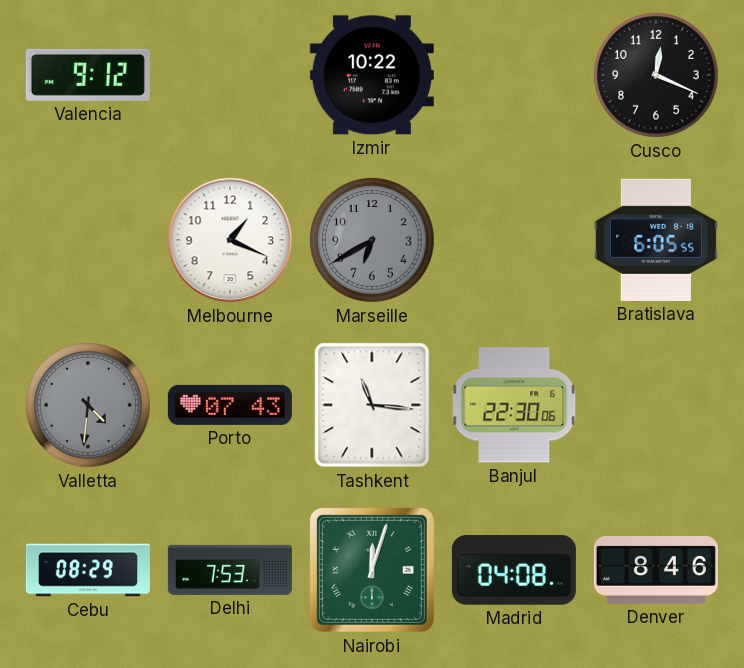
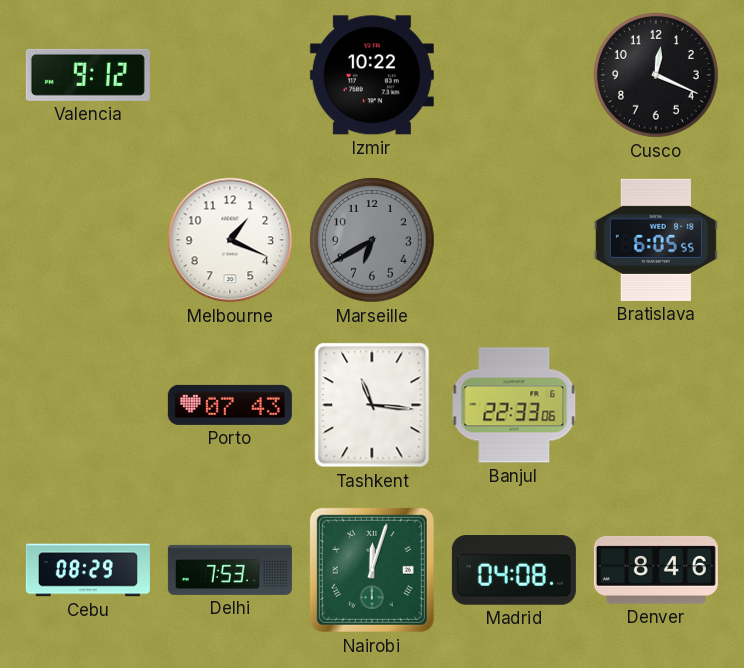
Valletta: 4:31 -> none
Banjul: 22:30 -> 22:33
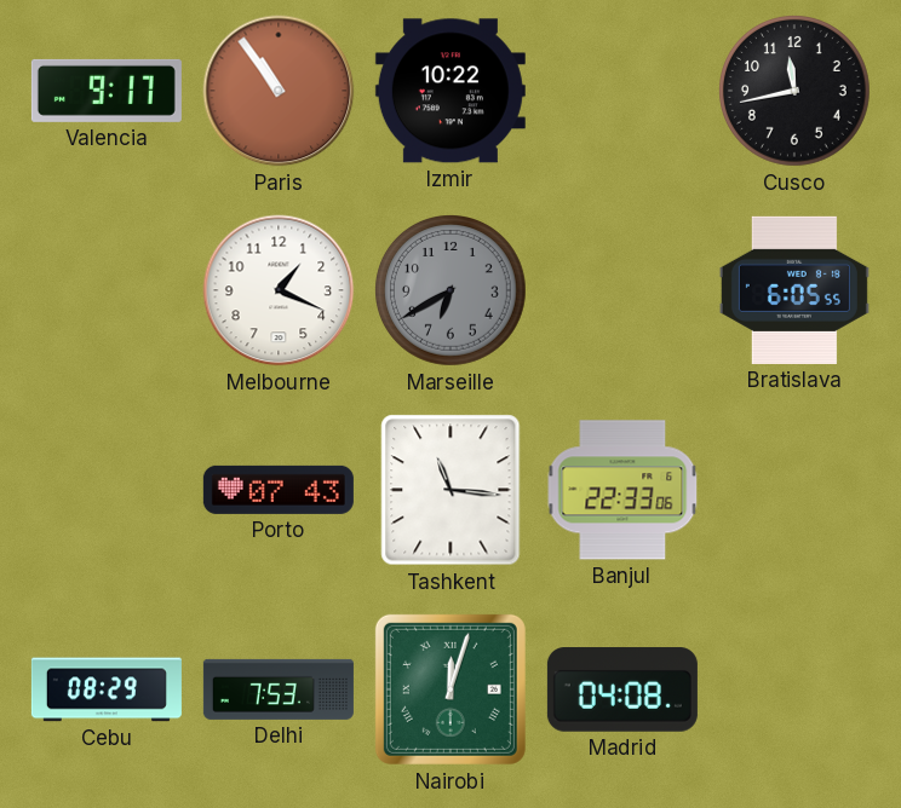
Valencia: 9:12 -> 9:17
Paris: none -> 10:54
Cusco: 12:19 -> 11:43
Denver: 8:46 -> none
